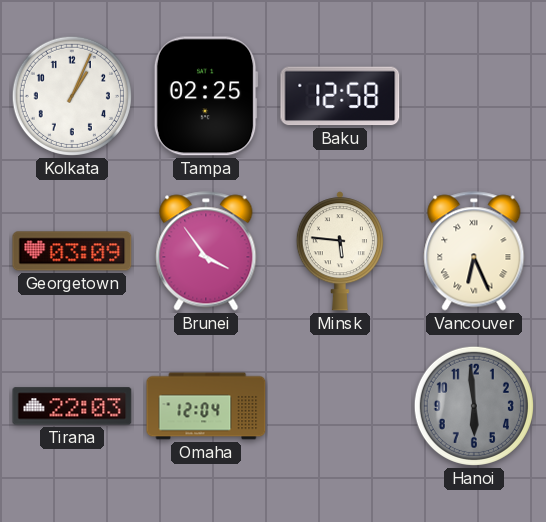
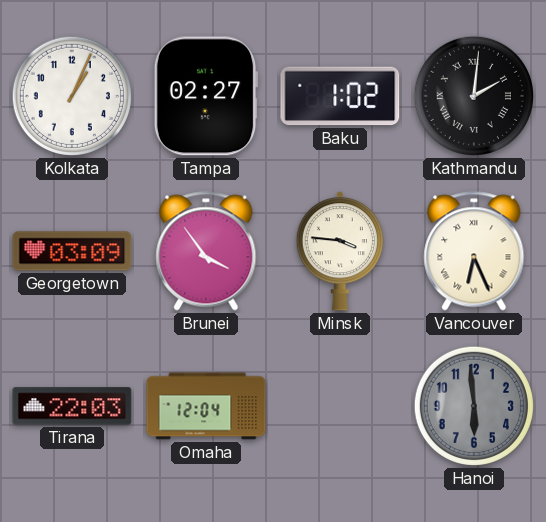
Tampa: 02:25 -> 02:27
Baku: 12:58 -> 1:02
Kathmandu: none -> 2:01
Minsk: 5:46 -> 3:46
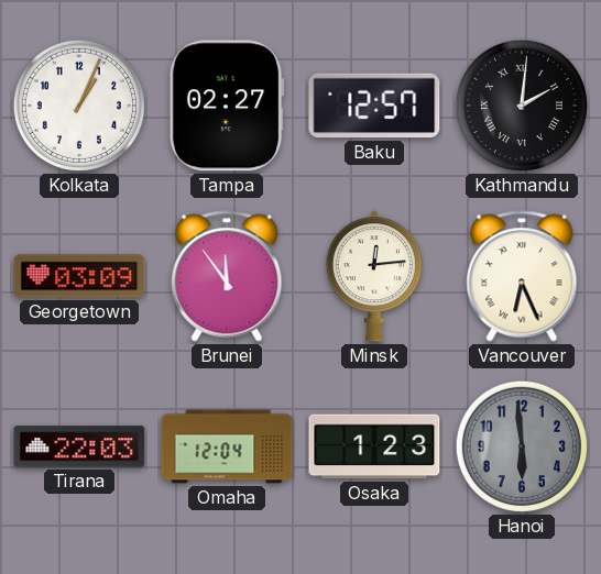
Baku: 1:02 -> 12:57
Brunei: 3:54 -> 11:54
Minsk: 3:46 -> 12:14
Osaka: none -> 1:23
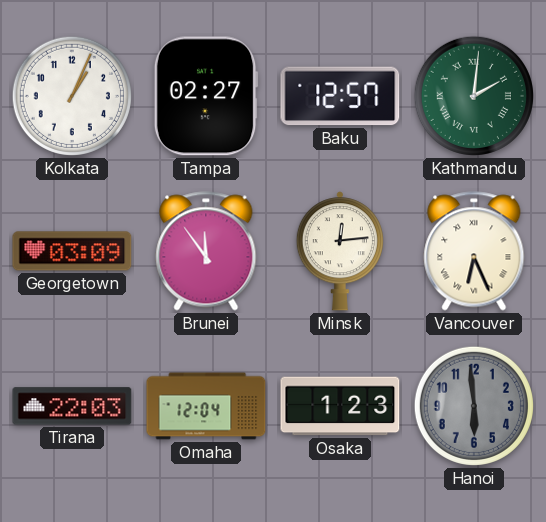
Kathmandu dial: black -> green
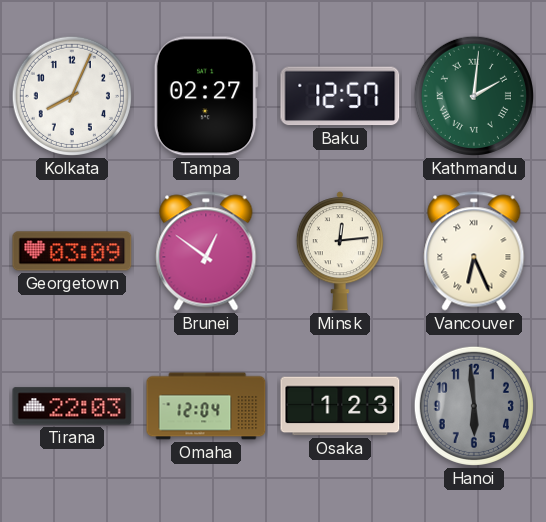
Kolkata: 1:04 -> 8:04
Brunei: 11:54 -> 12:51
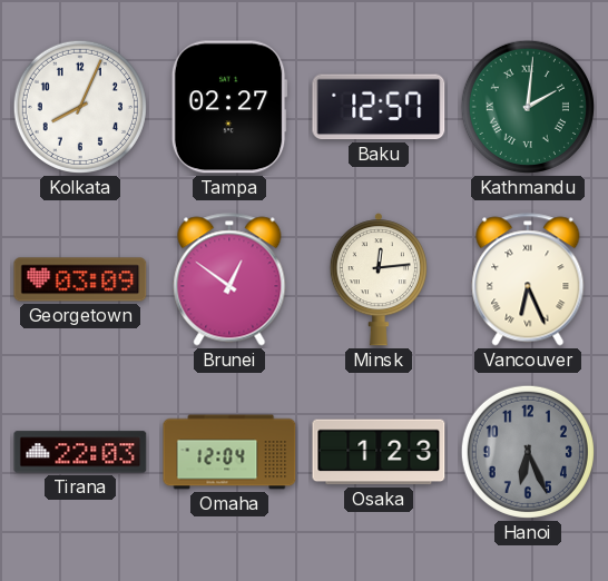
Hanoi: 5:59 -> 6:26
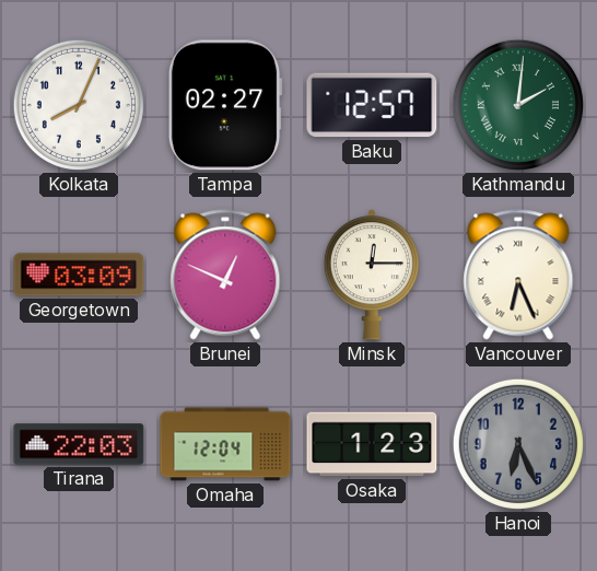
Brunei: 12:51 -> 12:49
Minsk: 12:14 -> 12:15
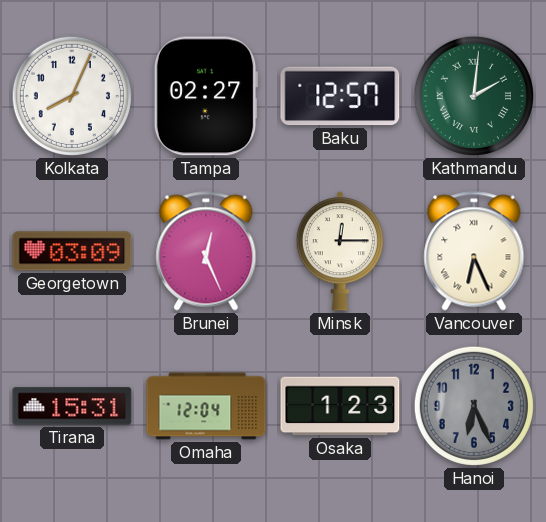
Brunei: 12:49 -> 12:26
Tirana: 22:03 -> 15:31
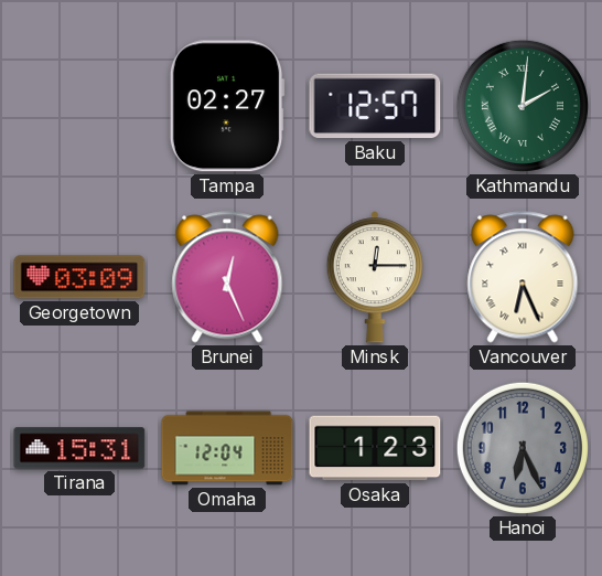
Kolkata: 8:04 -> none
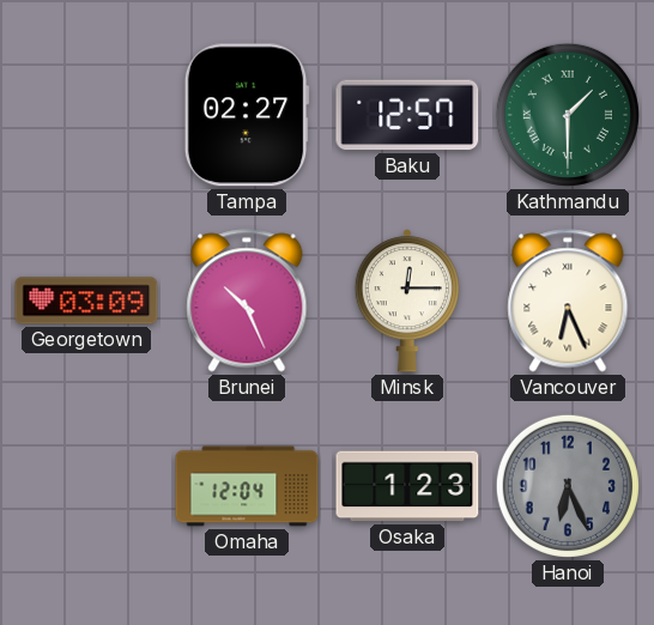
Kathmandu: 2:01 -> 1:30
Brunei: 12:26 -> 10:26
Tirana: 15:31 -> none
